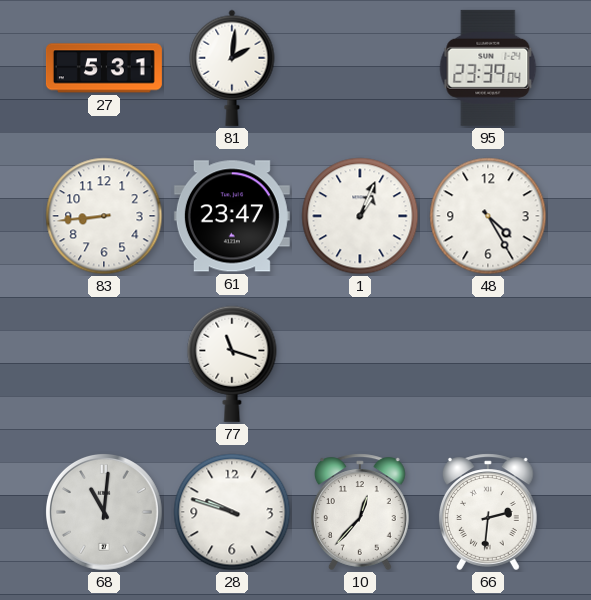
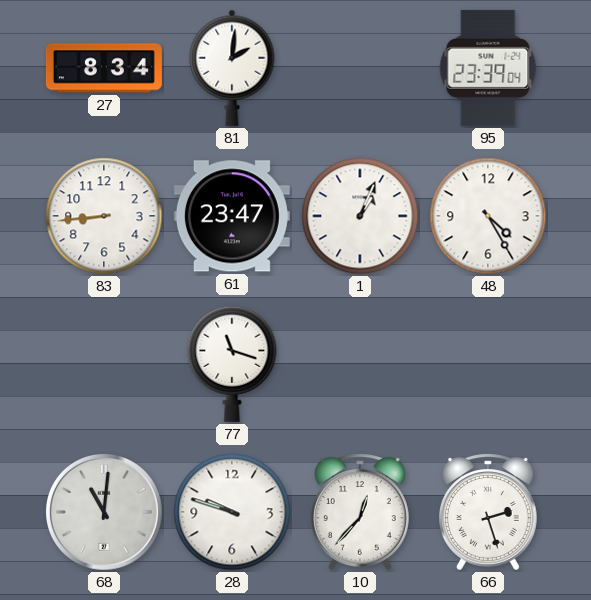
27: 5:31 -> 8:34
66: 2:31 -> 2:27
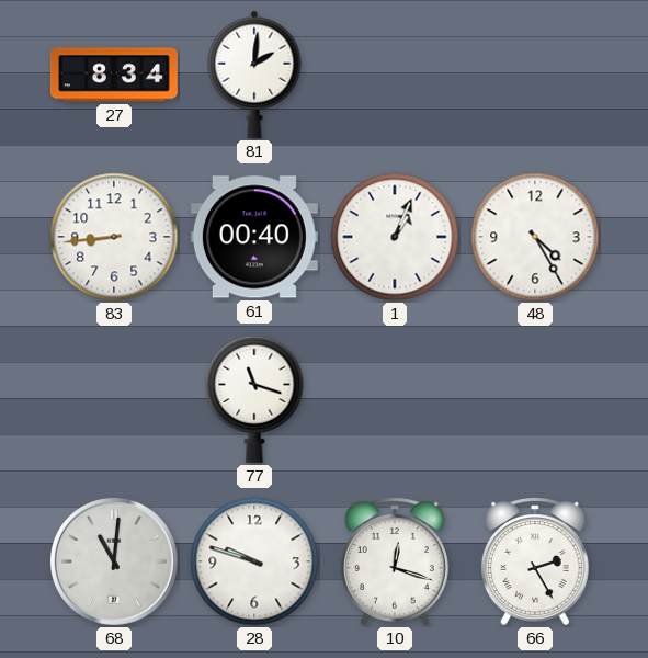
95: 23:39 -> none
61: 23:47 -> 00:40
10: 12:37 -> 12:18
66: 2:27 -> 2:25
